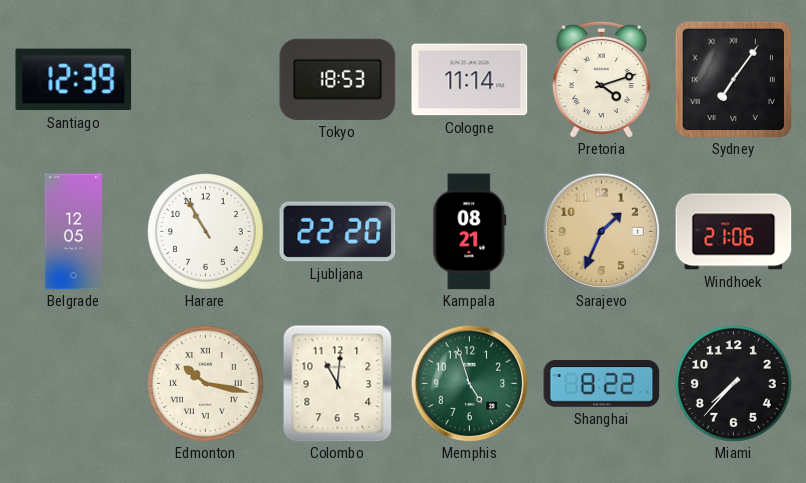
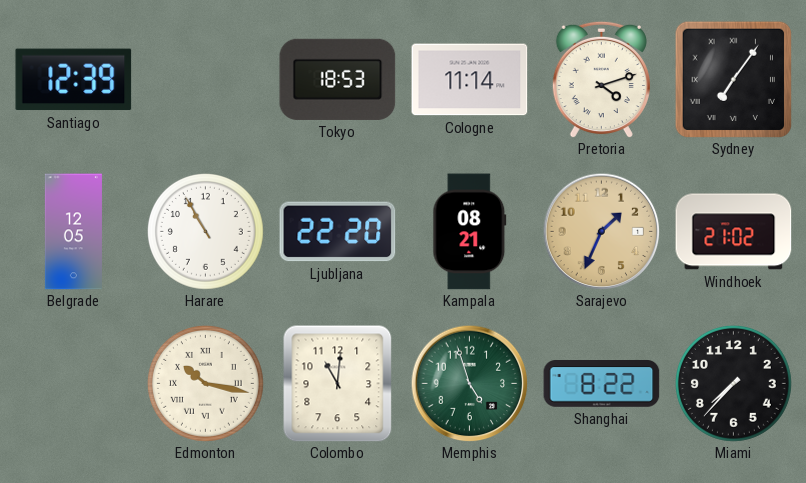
Windhoek: 21:06 -> 21:02
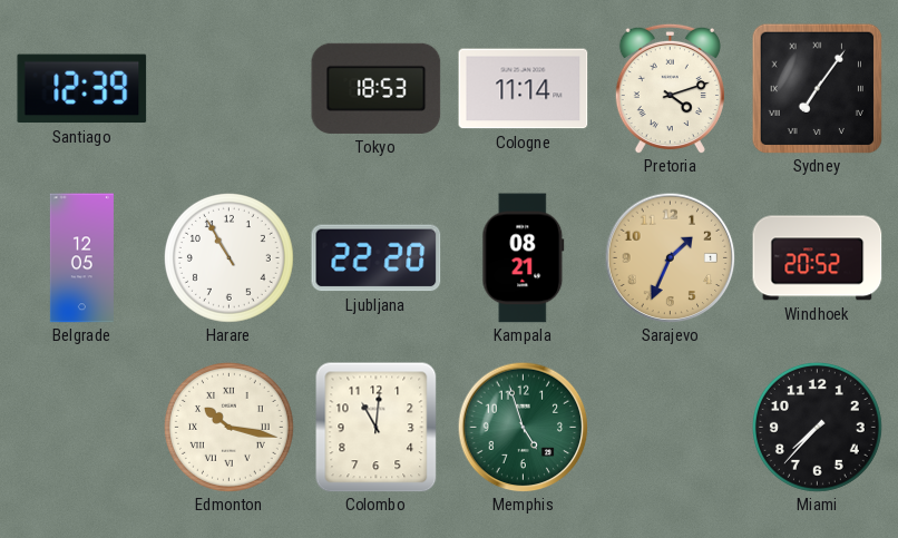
Windhoek: 21:02 -> 20:52
Shanghai: 8:22 -> none
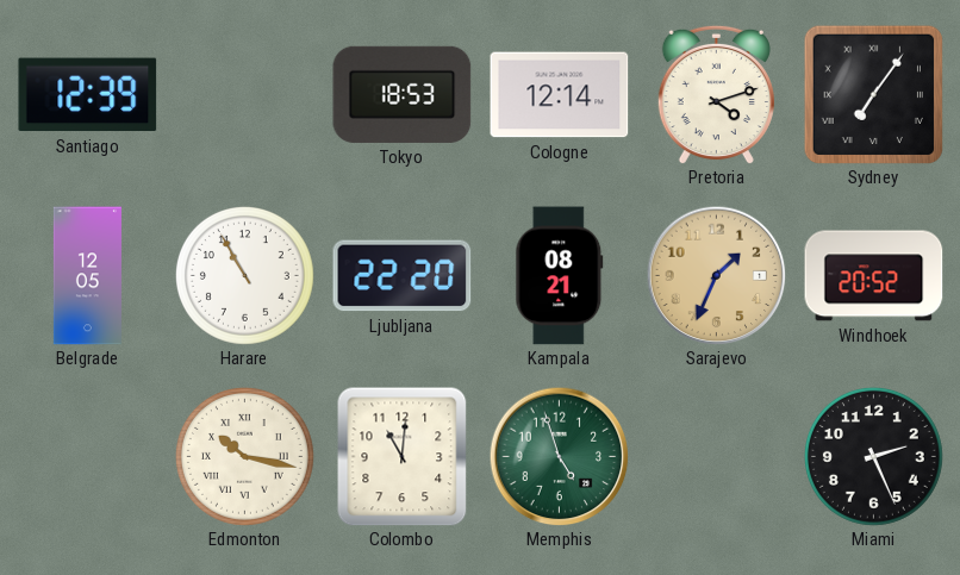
Cologne: 11:14 -> 12:14
Miami: 7:37 -> 2:26
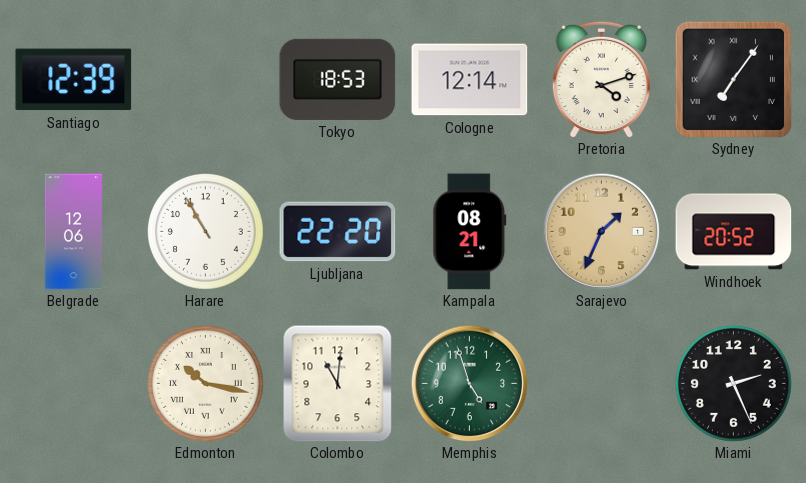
Belgrade: 12:05 -> 12:06
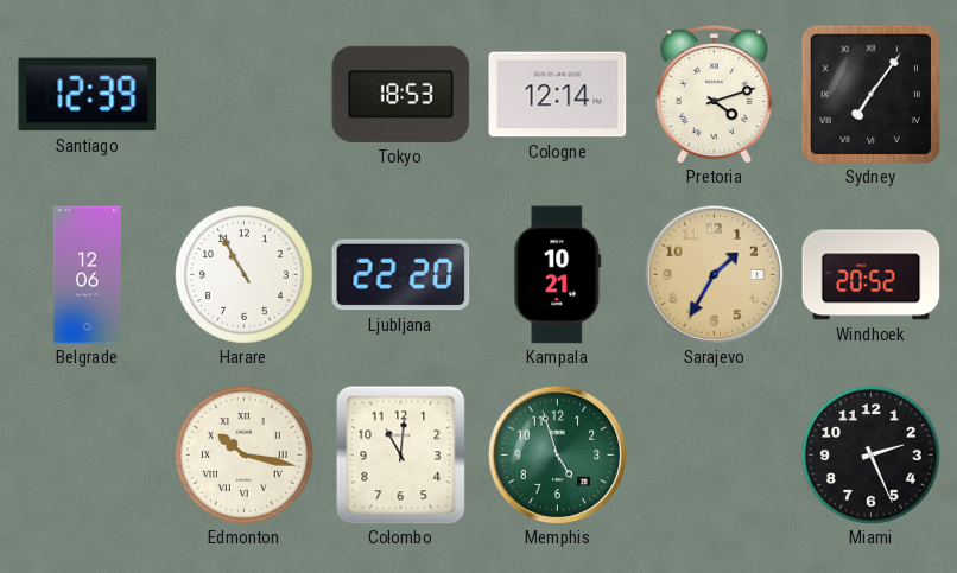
Kampala: 08:21 -> 10:21
Sarajevo: 1:34 -> 1:35
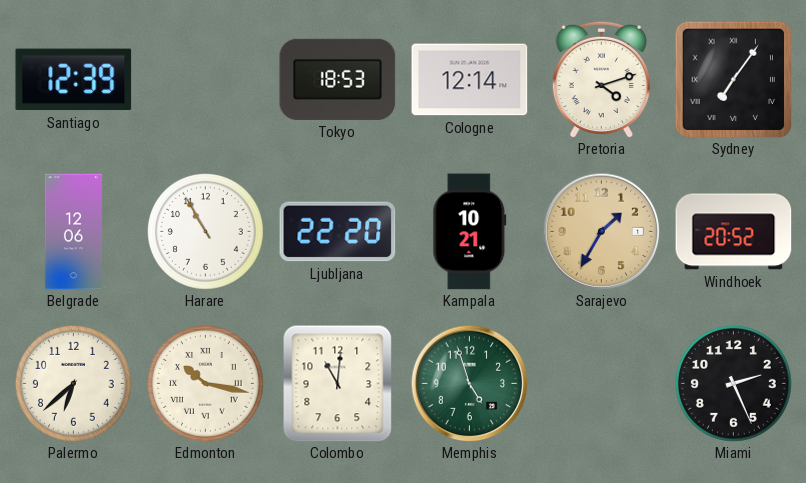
Palermo: none -> 6:38
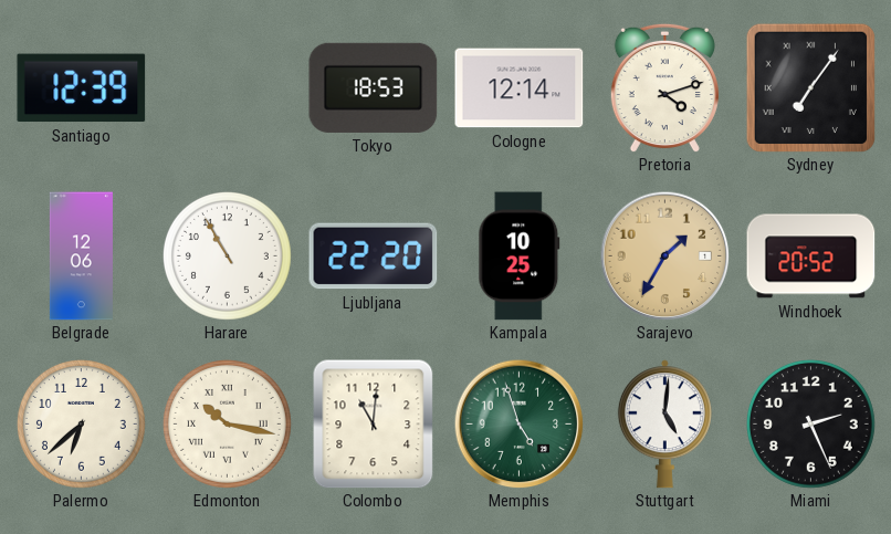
Kampala: 10:21 -> 10:25
Stuttgart: none -> 5:01
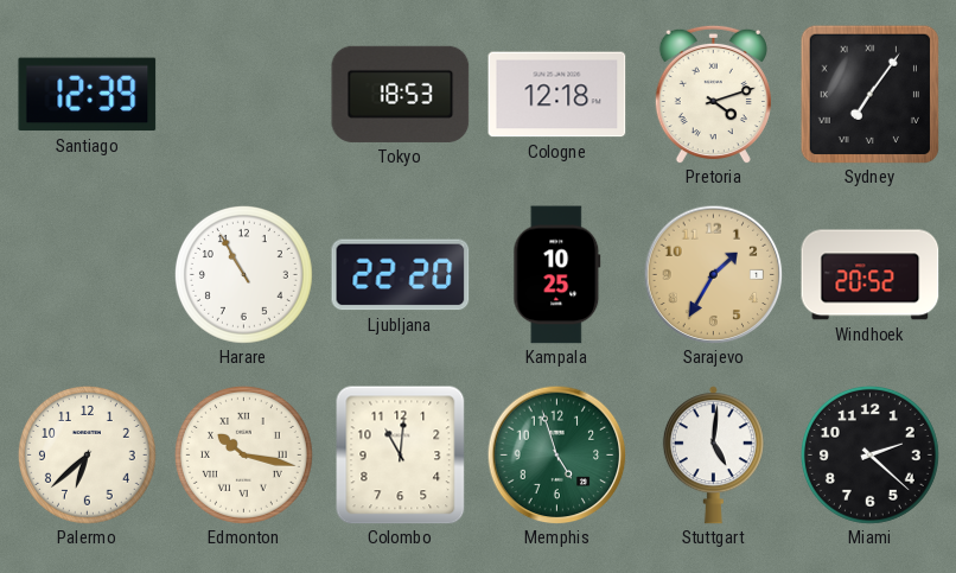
Cologne: 12:14 -> 12:18
Belgrade: 12:06 -> none
Miami: 2:26 -> 2:22
